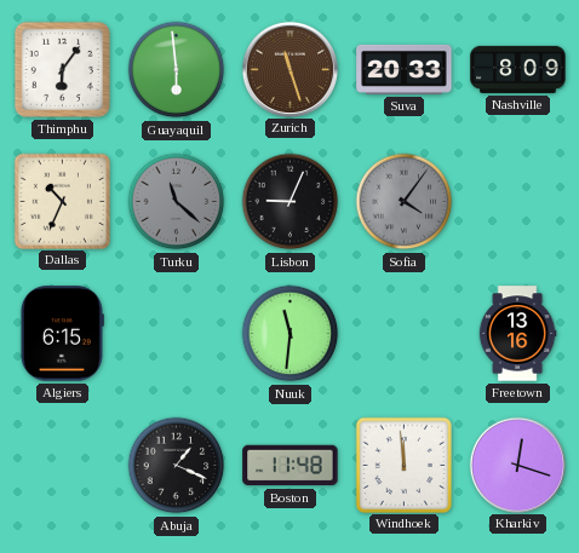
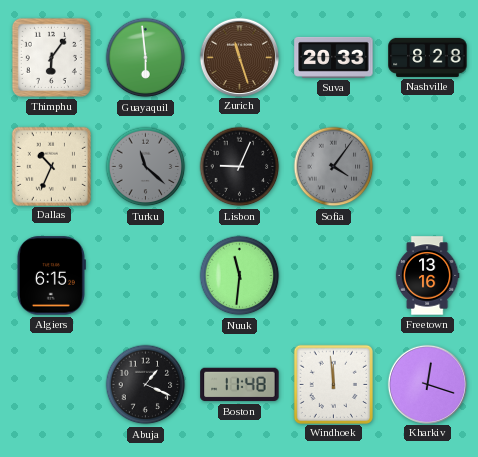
Nashville: 8:09 -> 8:28
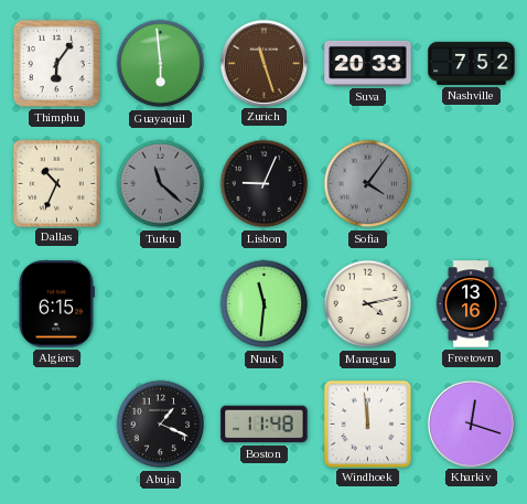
Nashville: 8:28 -> 7:52
Managua: none -> 4:13
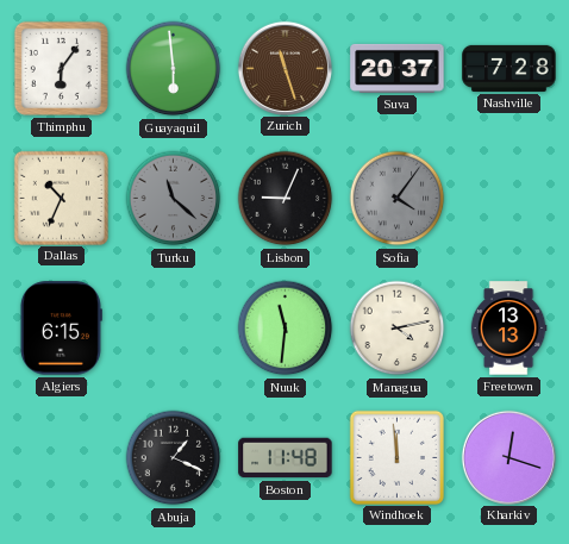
Suva: 20:33 -> 20:37
Nashville: 7:52 -> 7:28
Freetown: 13:16 -> 13:13
